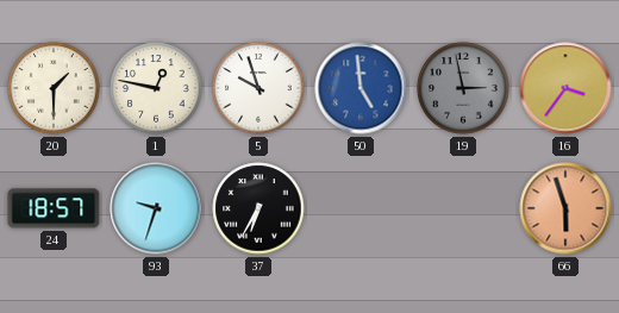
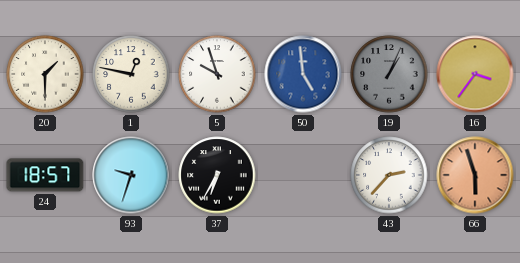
19: 2:58 -> 1:04
43: none -> 2:37
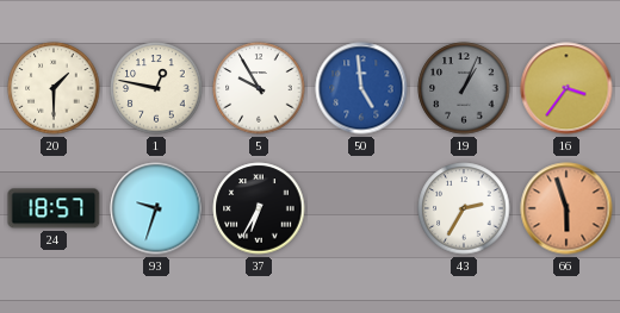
5: 9:57 -> 9:55
43: 2:37 -> 2:35
